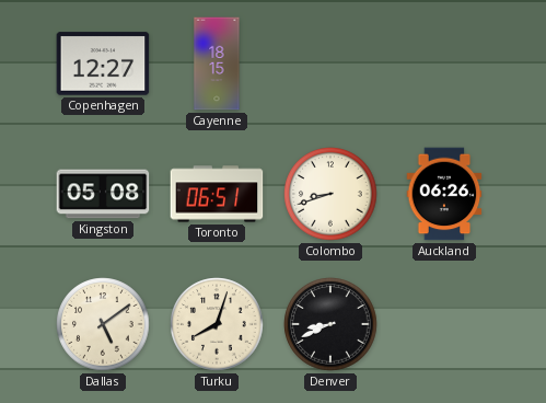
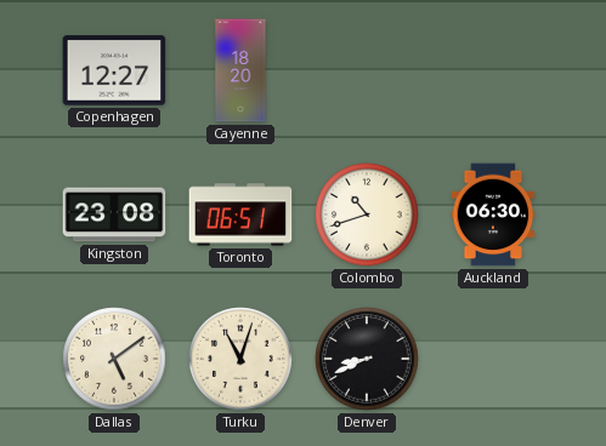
Cayenne: 18:15 -> 18:20
Kingston: 05:08 -> 23:08
Colombo: 8:42 -> 10:42
Auckland: 06:26 -> 06:30
Turku: 8:03 -> 11:03
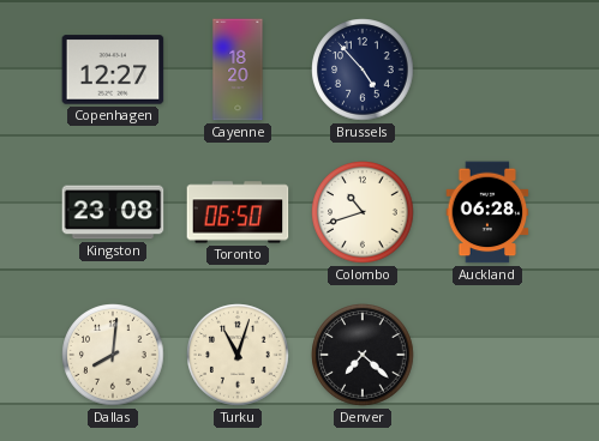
Brussels: none -> 4:53
Toronto: 06:51 -> 06:50
Auckland: 06:30 -> 06:28
Dallas: 5:09 -> 8:01
Denver: 8:41 -> 7:22
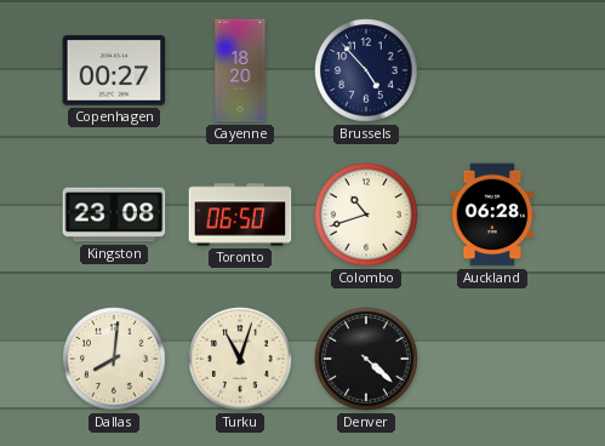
Copenhagen: 12:27 -> 00:27
Denver: 7:22 -> 4:22
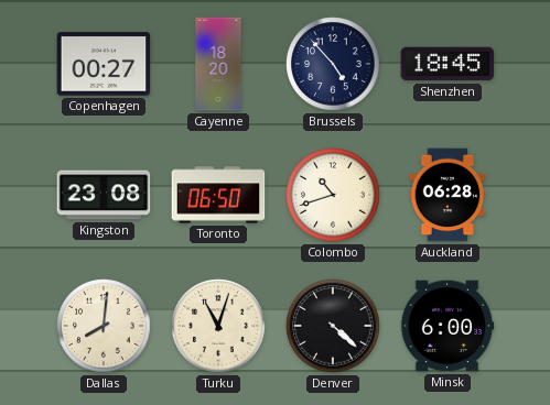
Shenzhen: none -> 18:45
Minsk: none -> 6:00
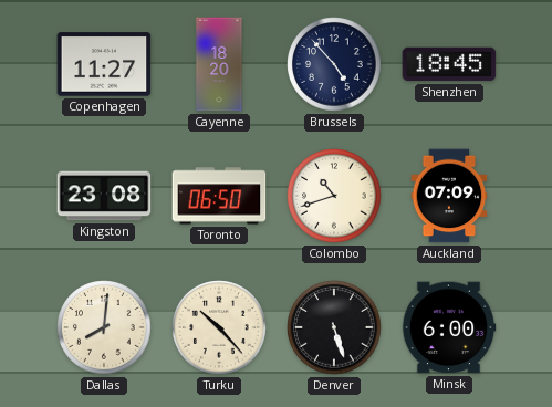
Copenhagen: 00:27 -> 11:27
Auckland: 06:28 -> 07:09
Turku: 11:03 -> 10:23
Denver: 4:22 -> 5:27
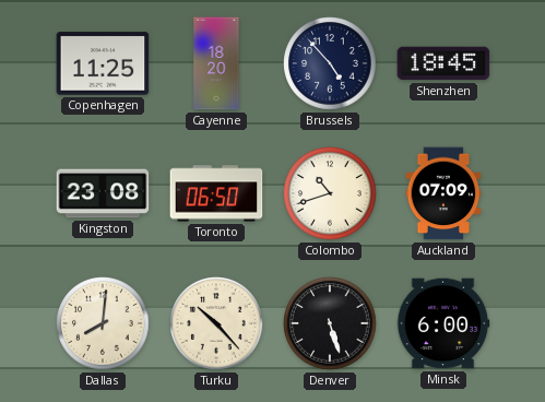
Copenhagen: 11:27 -> 11:25
